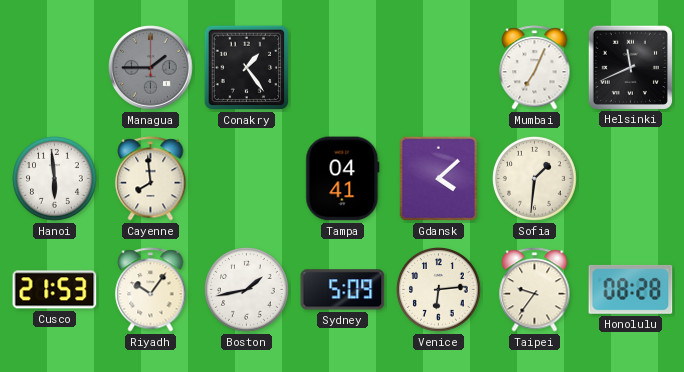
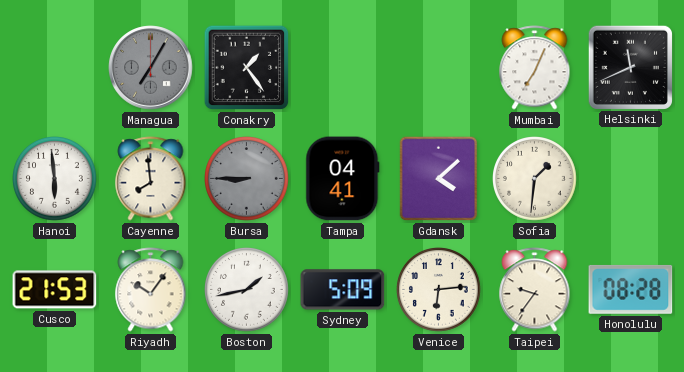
Managua: 1:45 -> 7:05
Bursa: none -> 8:45
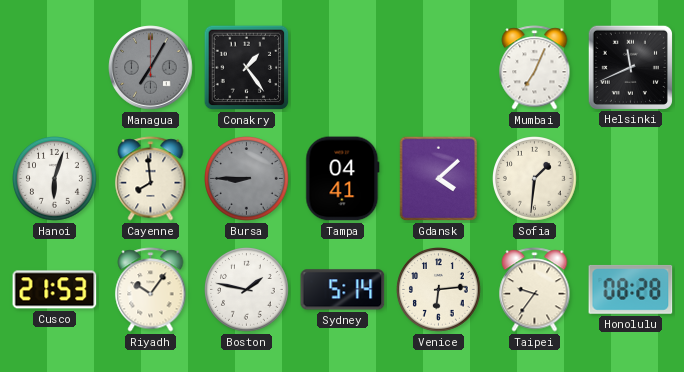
Hanoi: 5:59 -> 6:03
Boston: 1:43 -> 1:47
Sydney: 5:09 -> 5:14
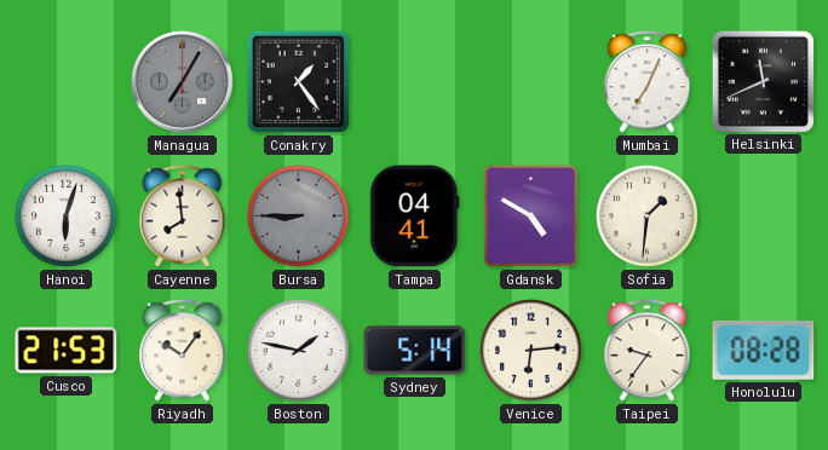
Gdansk: 4:08 -> 4:50
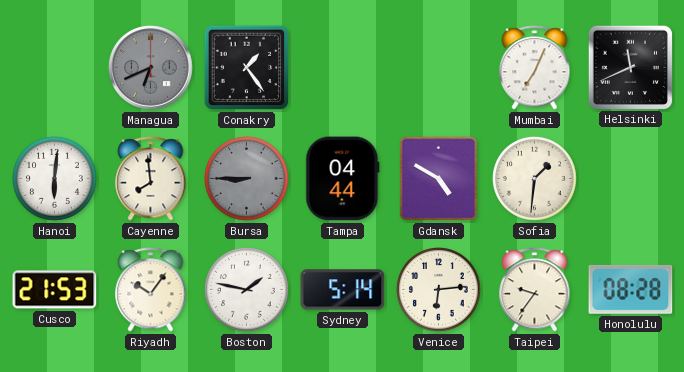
Managua: 7:05 -> 6:41
Hanoi: 6:03 -> 6:01
Tampa: 04:41 -> 04:44
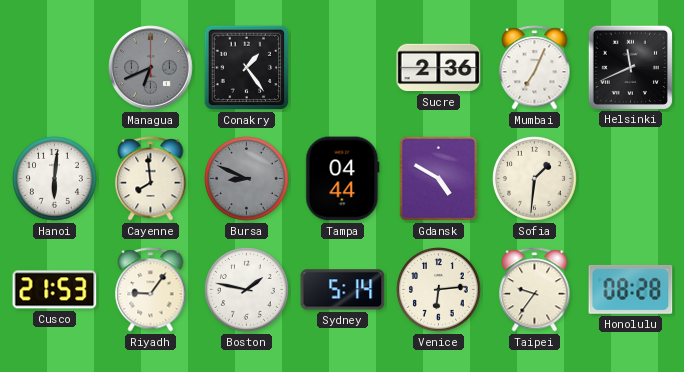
Sucre: none -> 2:36
Bursa: 8:45 -> 8:49
Riyadh: 10:06 -> 9:06
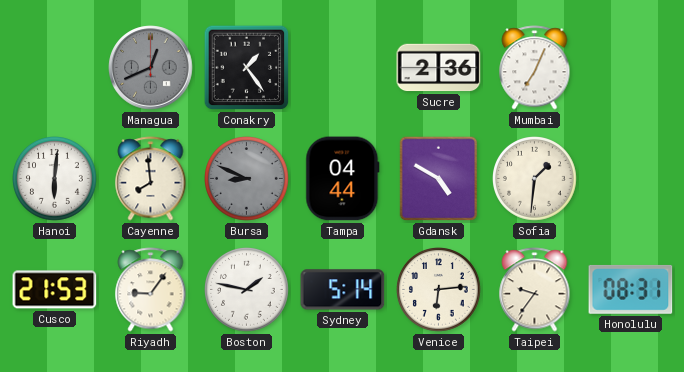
Managua: 6:41 -> 12:41
Helsinki: 11:41 -> none
Honolulu: 08:28 -> 08:31
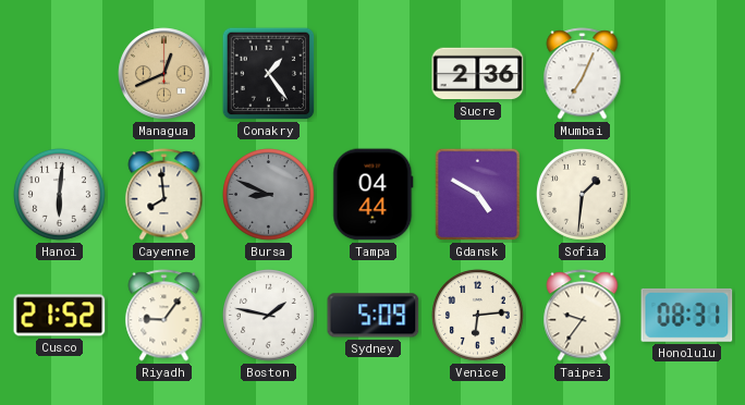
Managua dial: grey -> champagne
Cusco: 21:53 -> 21:52
Sydney: 5:14 -> 5:09
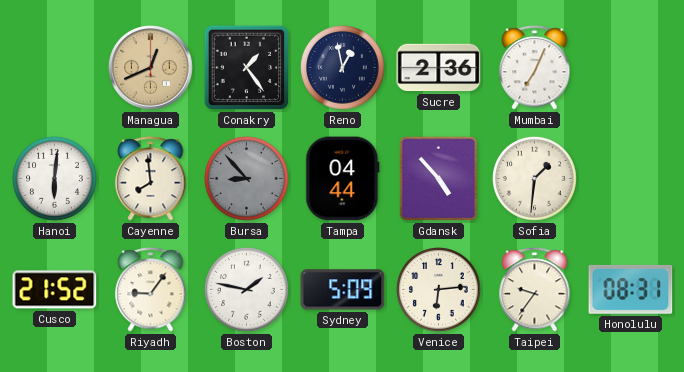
Reno: none -> 12:58
Bursa: 8:49 -> 8:53
Gdansk: 4:50 -> 4:53
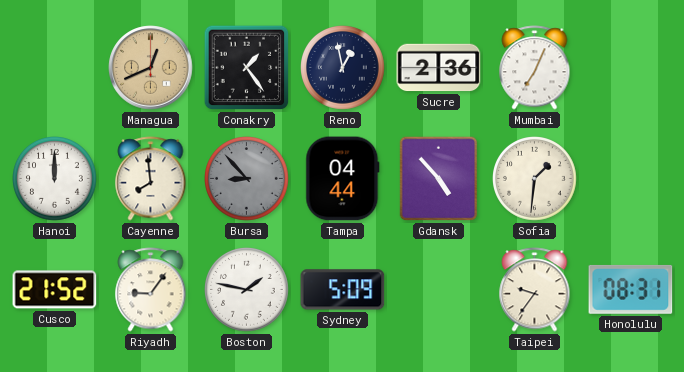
Hanoi: 6:01 -> 12:00
Venice: 6:14 -> none
